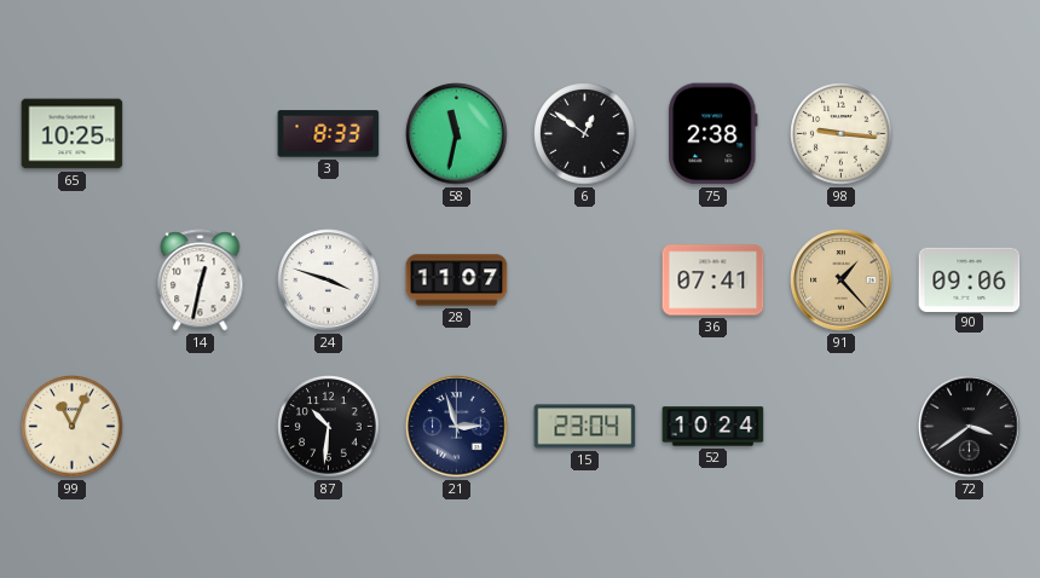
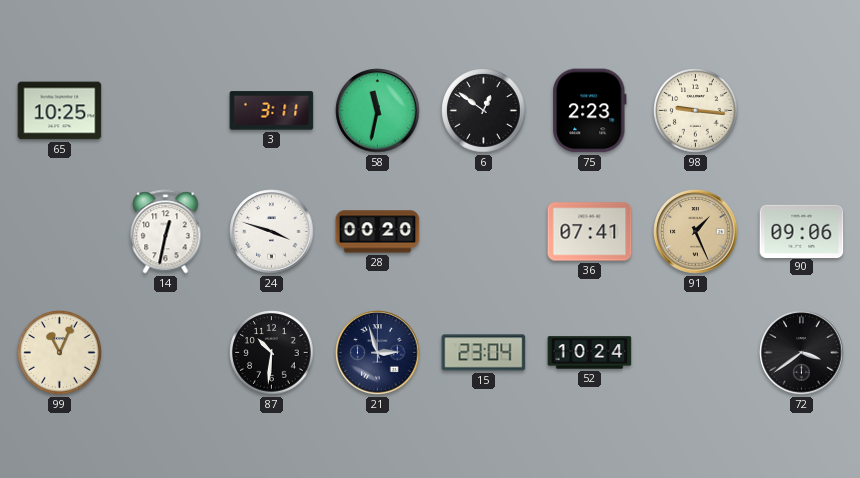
3: 8:33 -> 3:11
75: 2:38 -> 2:23
28: 11:07 -> 00:20
91: 1:23 -> 1:26
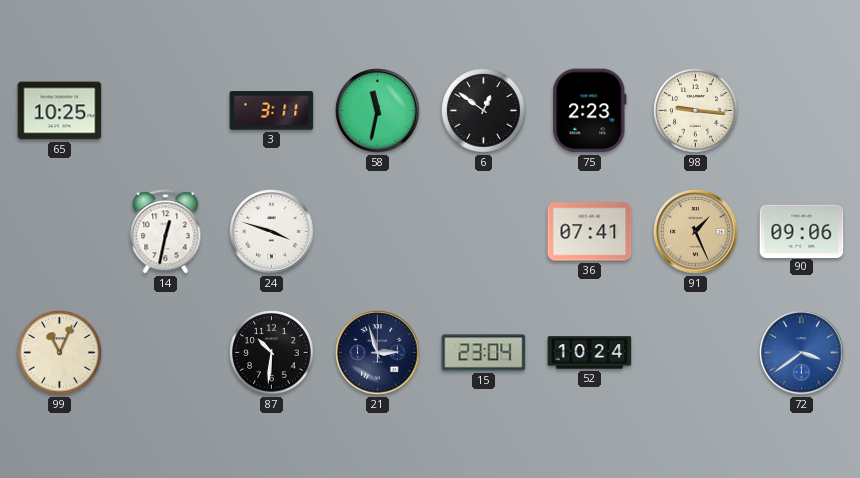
28: 00:20 -> none
72 dial: black -> blue
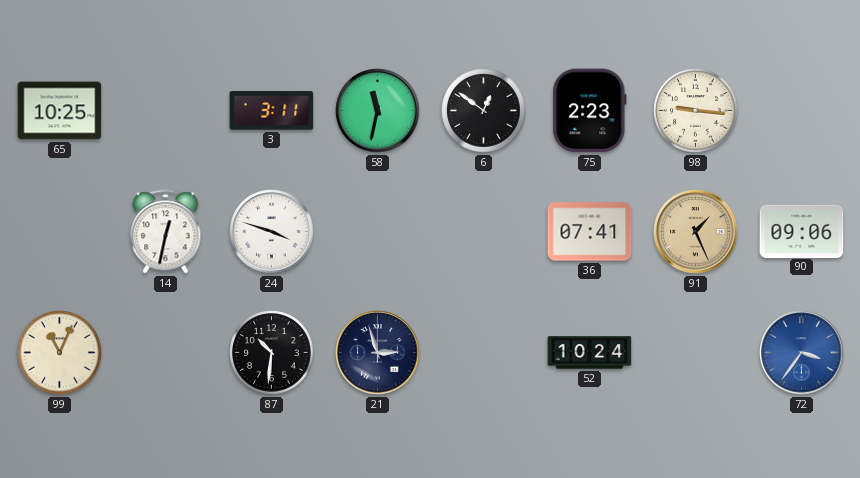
15: 23:04 -> none
72: 3:39 -> 3:36
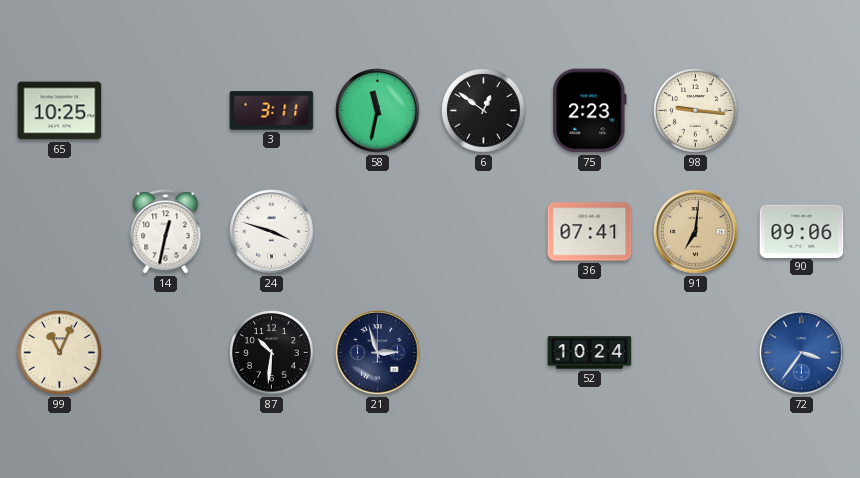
91: 1:26 -> 7:01
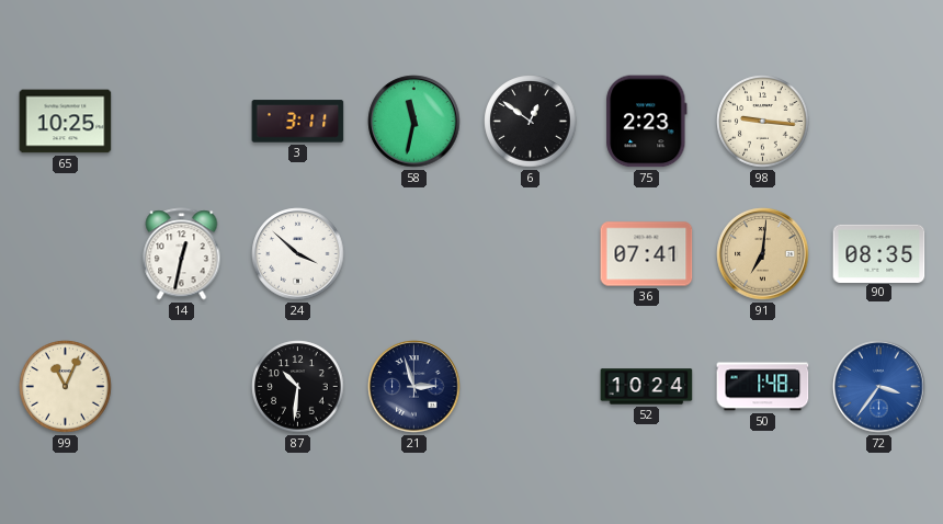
24: 3:48 -> 3:52
90: 09:06 -> 08:35
50: none -> 1:48
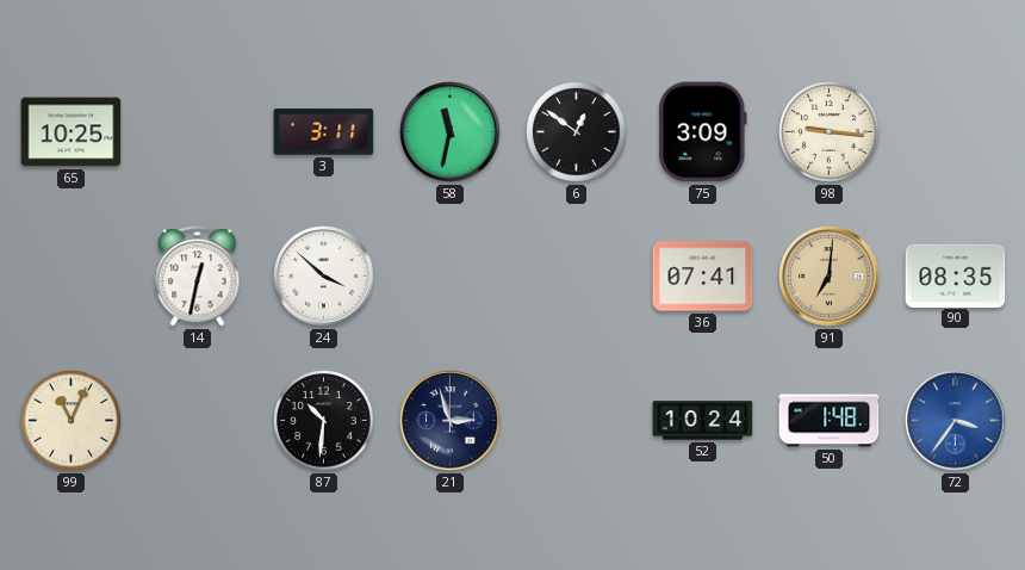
75: 2:23 -> 3:09
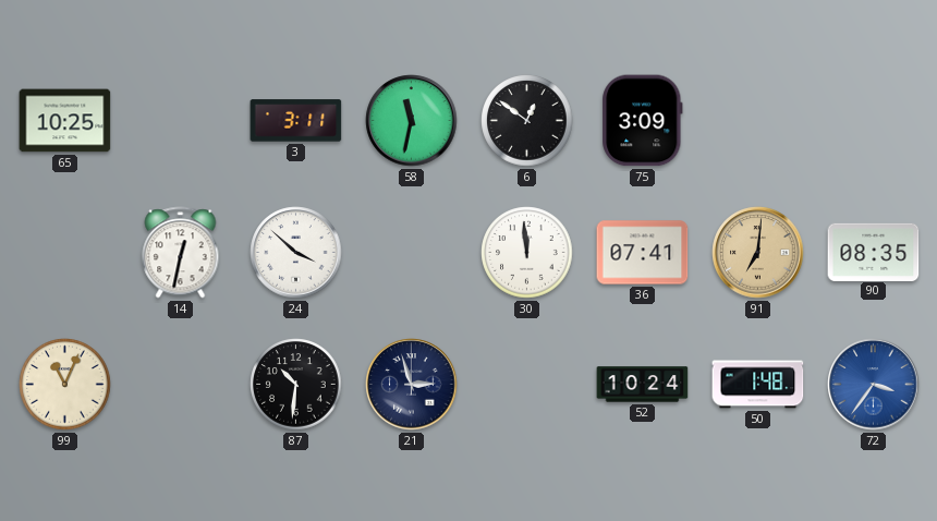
98: 9:16 -> none
30: none -> 11:59
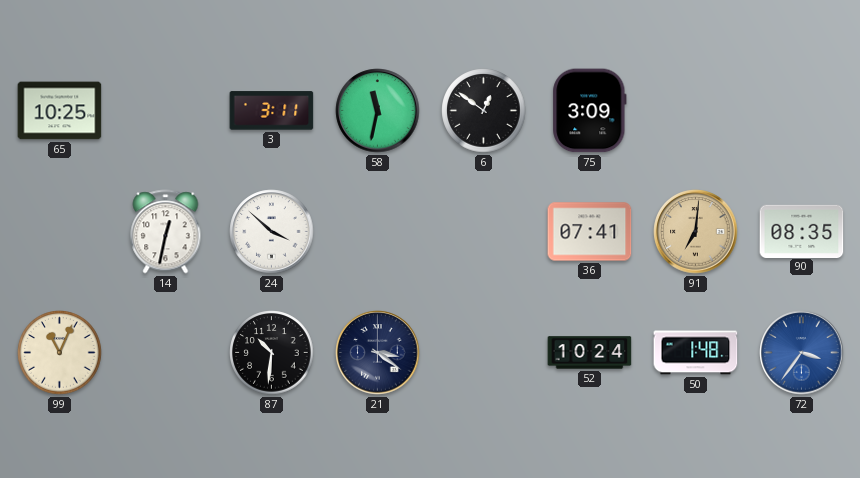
30: 11:59 -> none
21: 2:57 -> 3:21
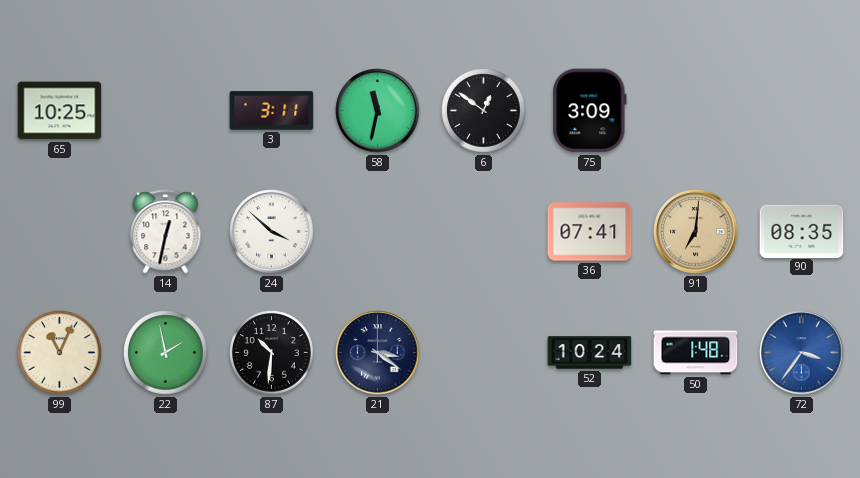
22: none -> 1:58
